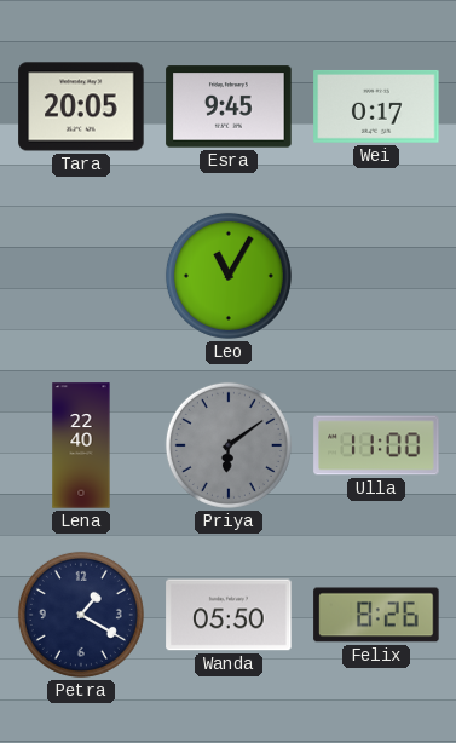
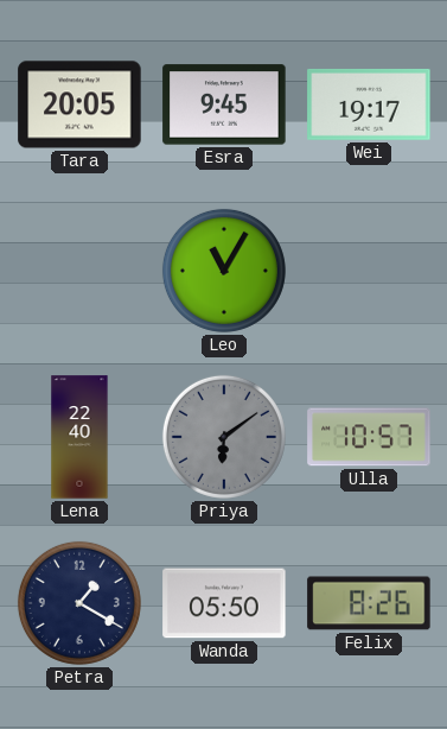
Wei: 0:17 -> 19:17
Ulla: 11:00 -> 10:57
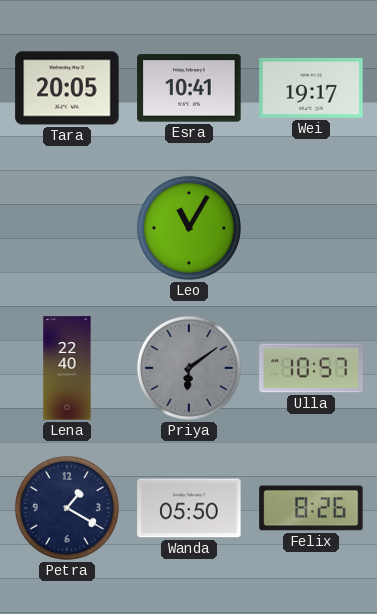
Esra: 9:45 -> 10:41
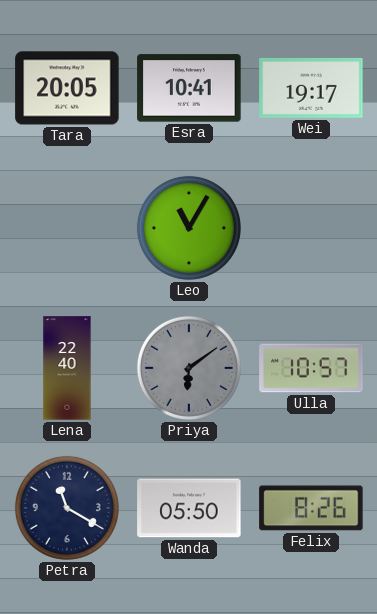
Petra: 1:20 -> 11:20
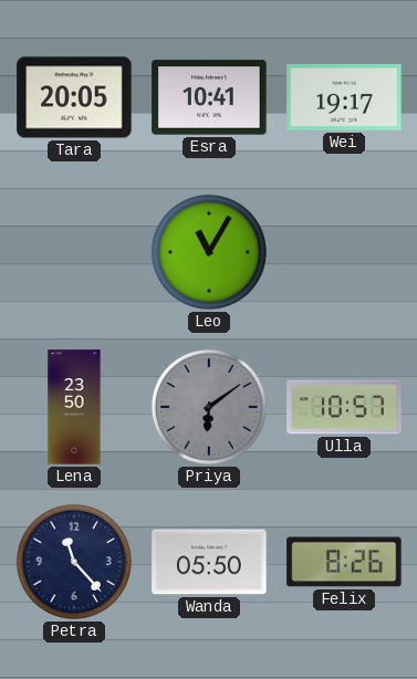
Lena: 22:40 -> 23:50
Petra: 11:20 -> 11:23
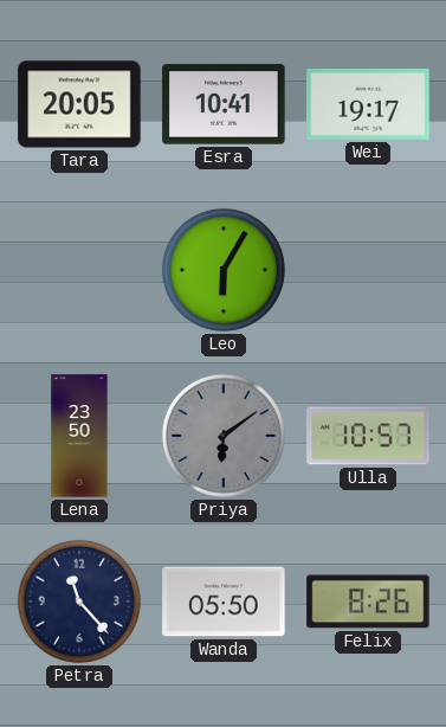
Leo: 11:05 -> 6:05
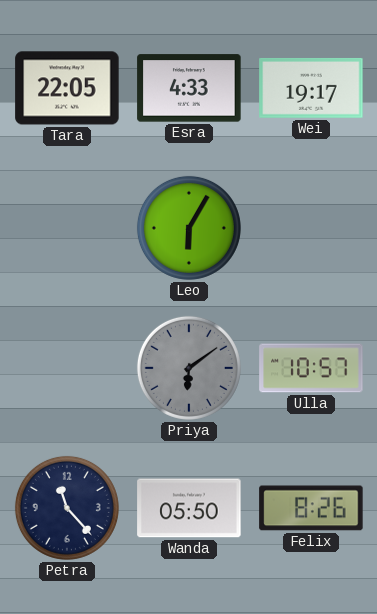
Tara: 20:05 -> 22:05
Esra: 10:41 -> 4:33
Lena: 23:50 -> none
